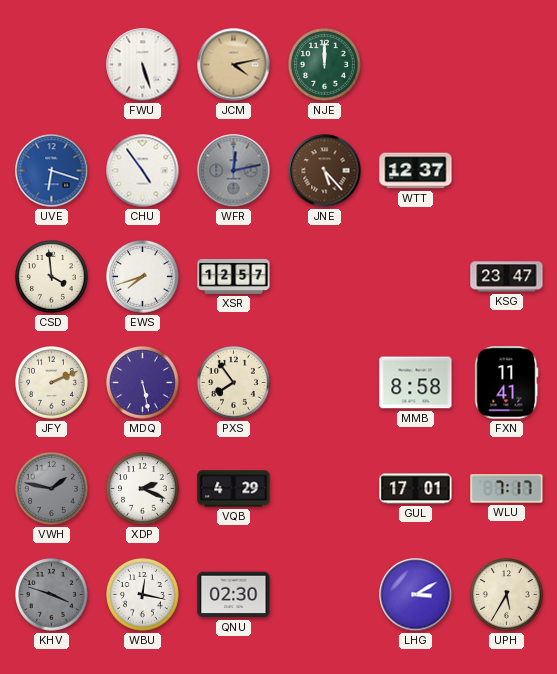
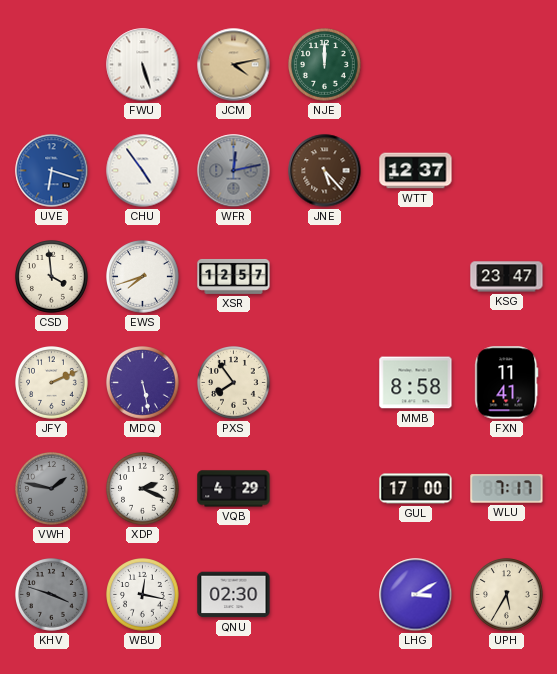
GUL: 17:01 -> 17:00
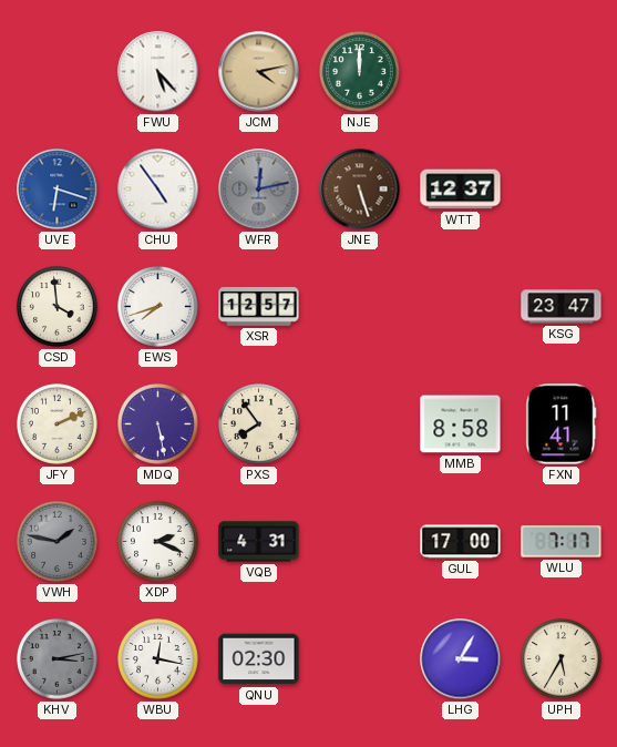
FWU: 5:27 -> 5:23
JNE: 5:23 -> 5:27
VQB: 4:29 -> 4:31
KHV: 3:48 -> 3:13
LHG: 3:10 -> 3:05
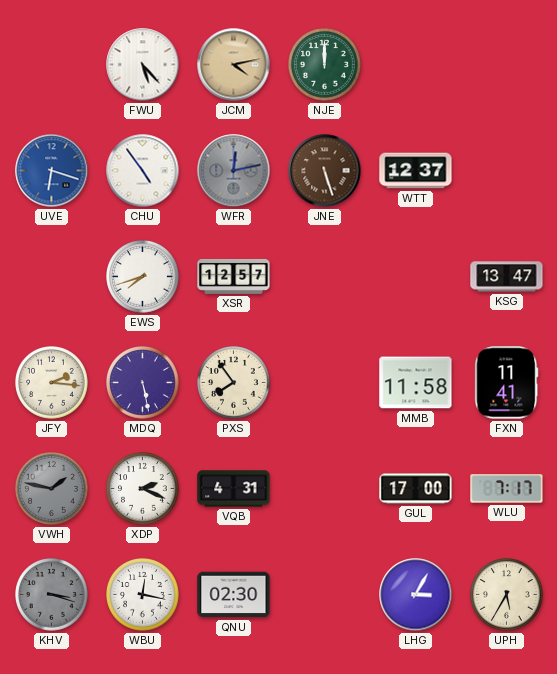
CSD: 3:59 -> none
KSG: 23:47 -> 13:47
JFY: 2:11 -> 2:16
MMB: 8:58 -> 11:58
KHV: 3:13 -> 3:18
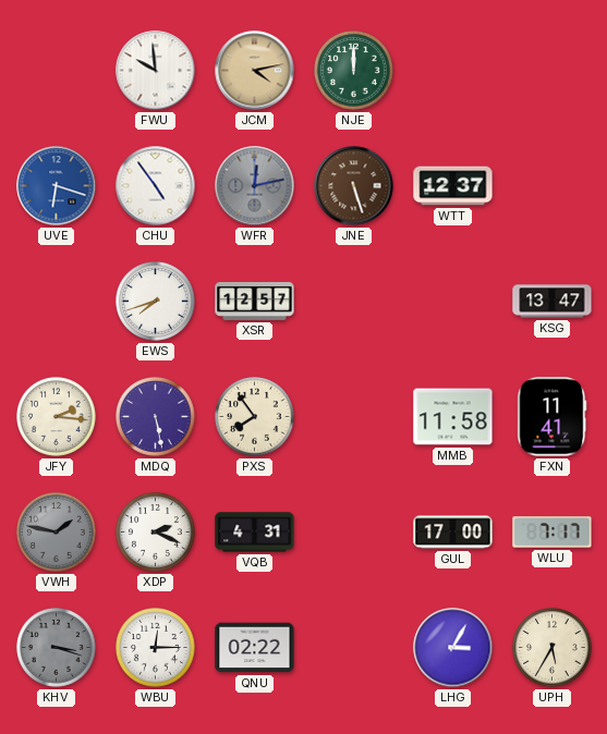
FWU: 5:23 -> 9:59
WBU: 12:17 -> 12:15
QNU: 02:30 -> 02:22
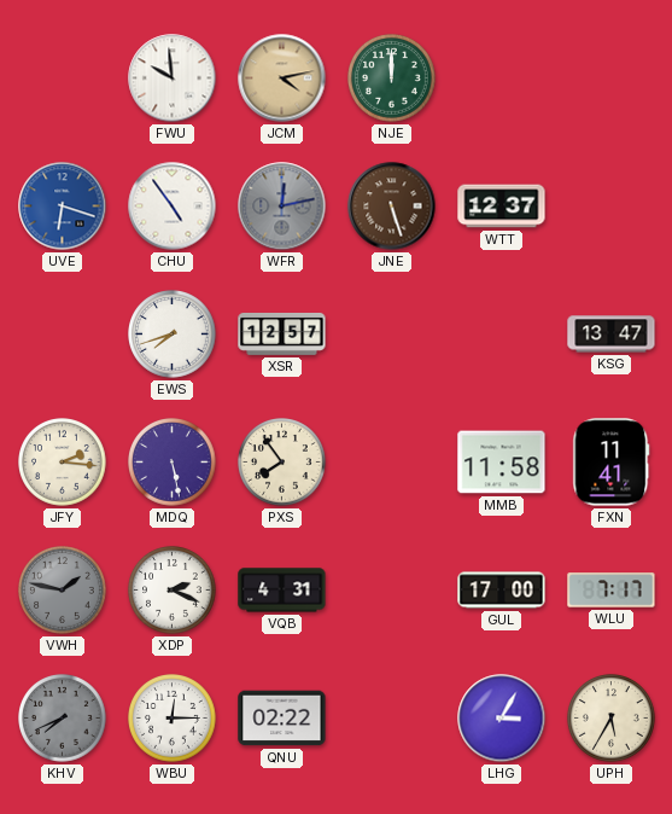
KHV: 3:18 -> 7:41
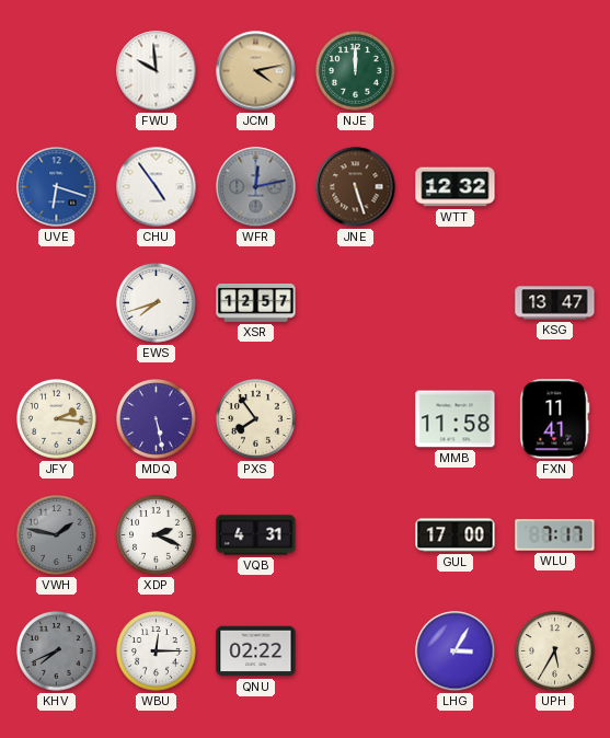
WTT: 12:37 -> 12:32
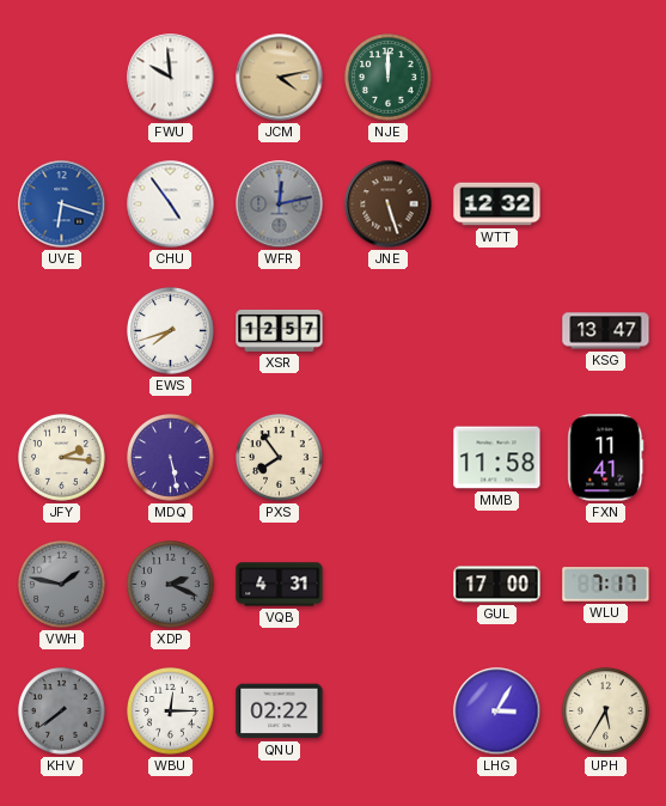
XDP dial: white -> grey
KHV: 7:41 -> 7:39
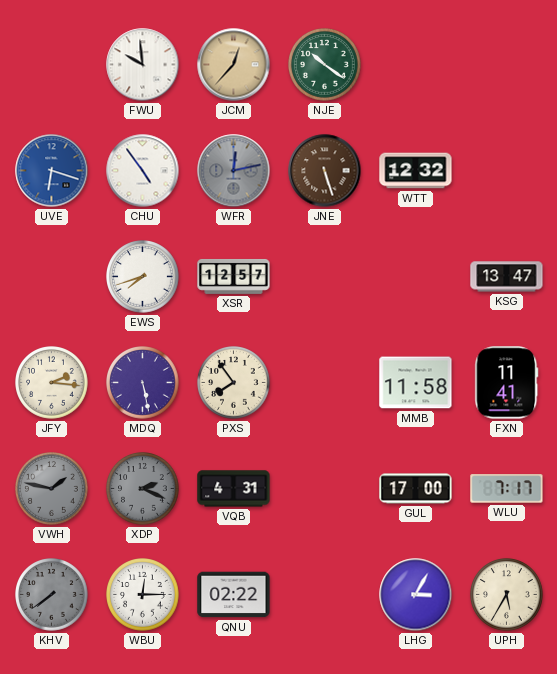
JCM: 4:13 -> 12:37
NJE: 12:00 -> 10:21
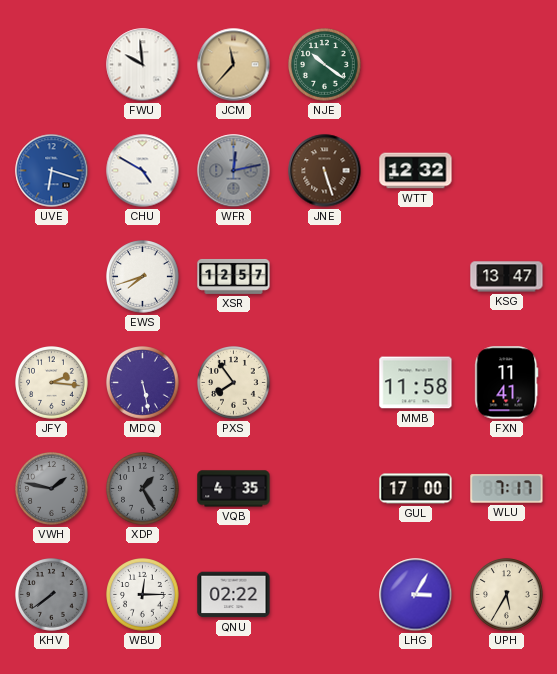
JCM: 12:37 -> 11:37
CHU: 4:54 -> 4:50
XDP: 2:19 -> 1:25
VQB: 4:31 -> 4:35
